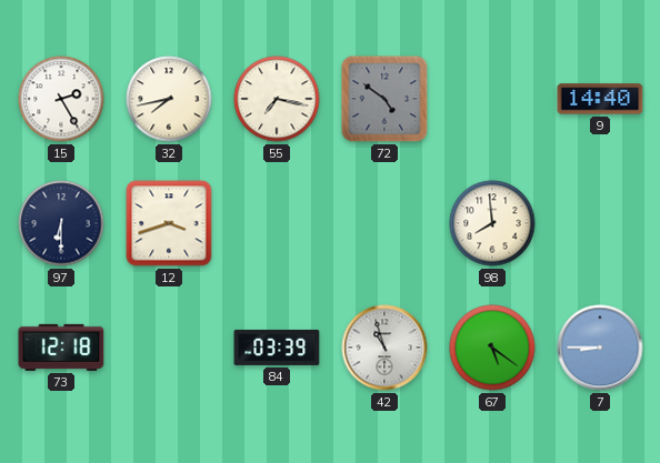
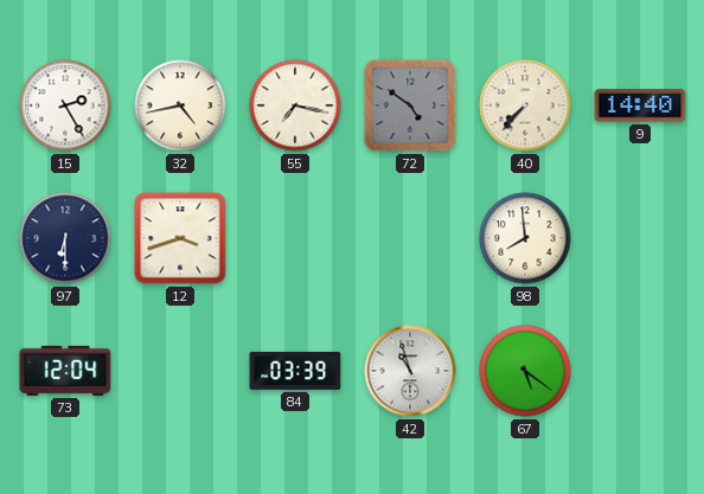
32: 7:43 -> 4:43
40: none -> 7:37
73: 12:18 -> 12:04
7: 8:45 -> none
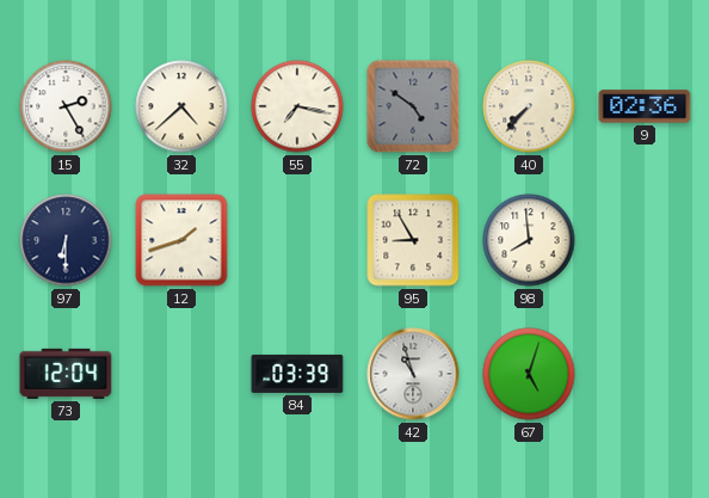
32: 4:43 -> 4:38
9: 14:40 -> 02:36
12: 3:42 -> 1:42
95: none -> 8:55
67: 5:21 -> 5:03
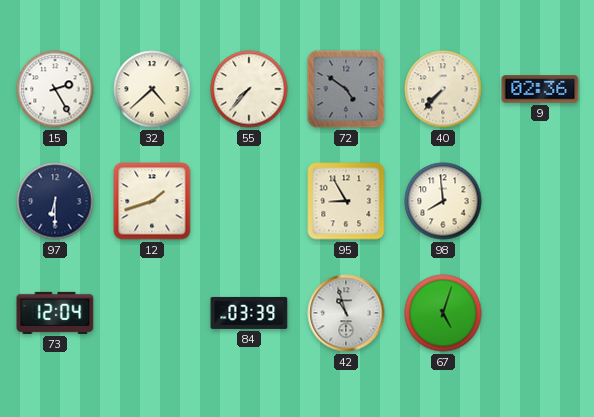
55: 7:17 -> 7:37
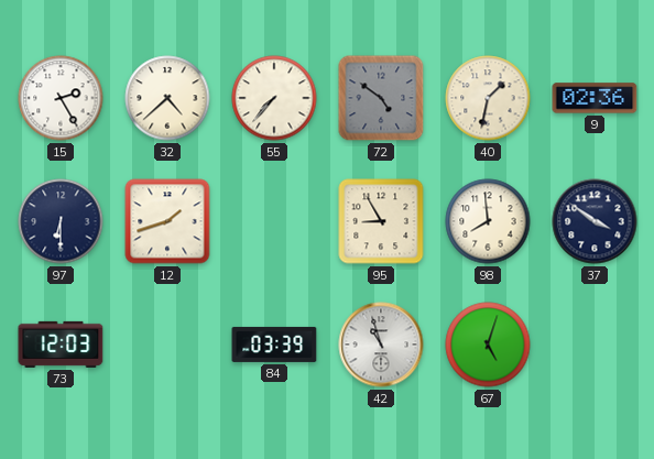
40: 7:37 -> 1:32
37: none -> 3:51
73: 12:04 -> 12:03
